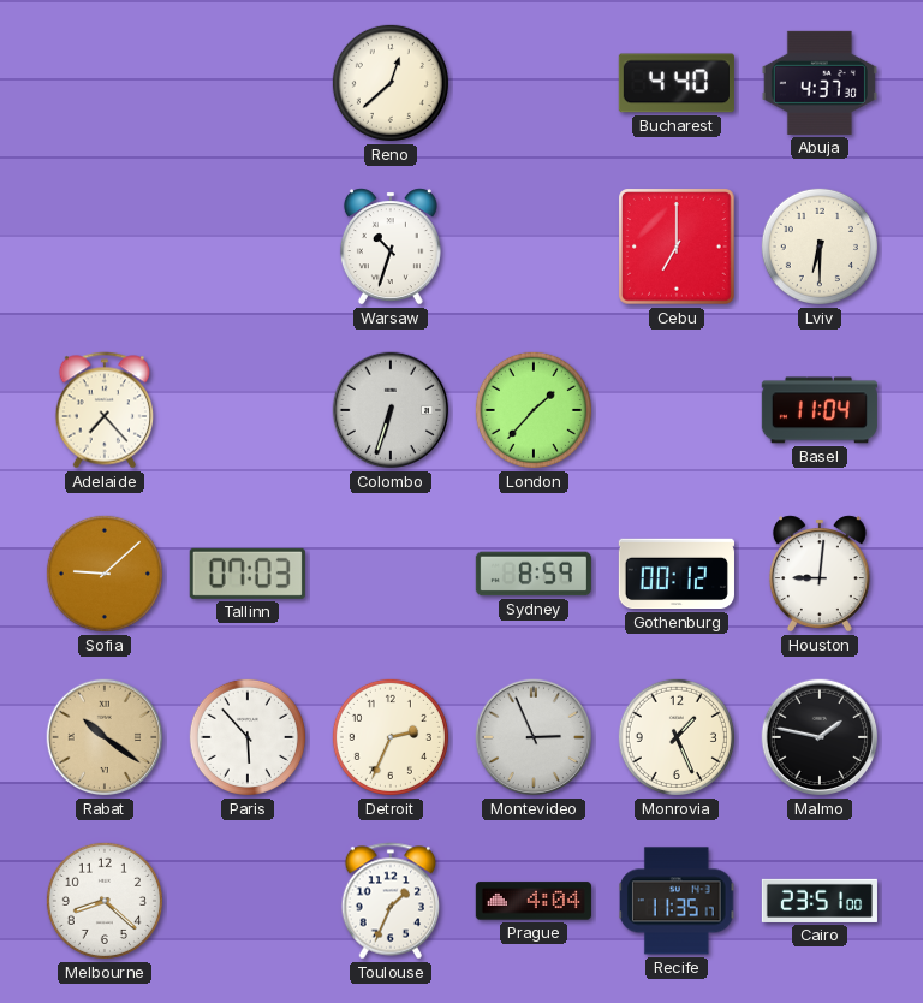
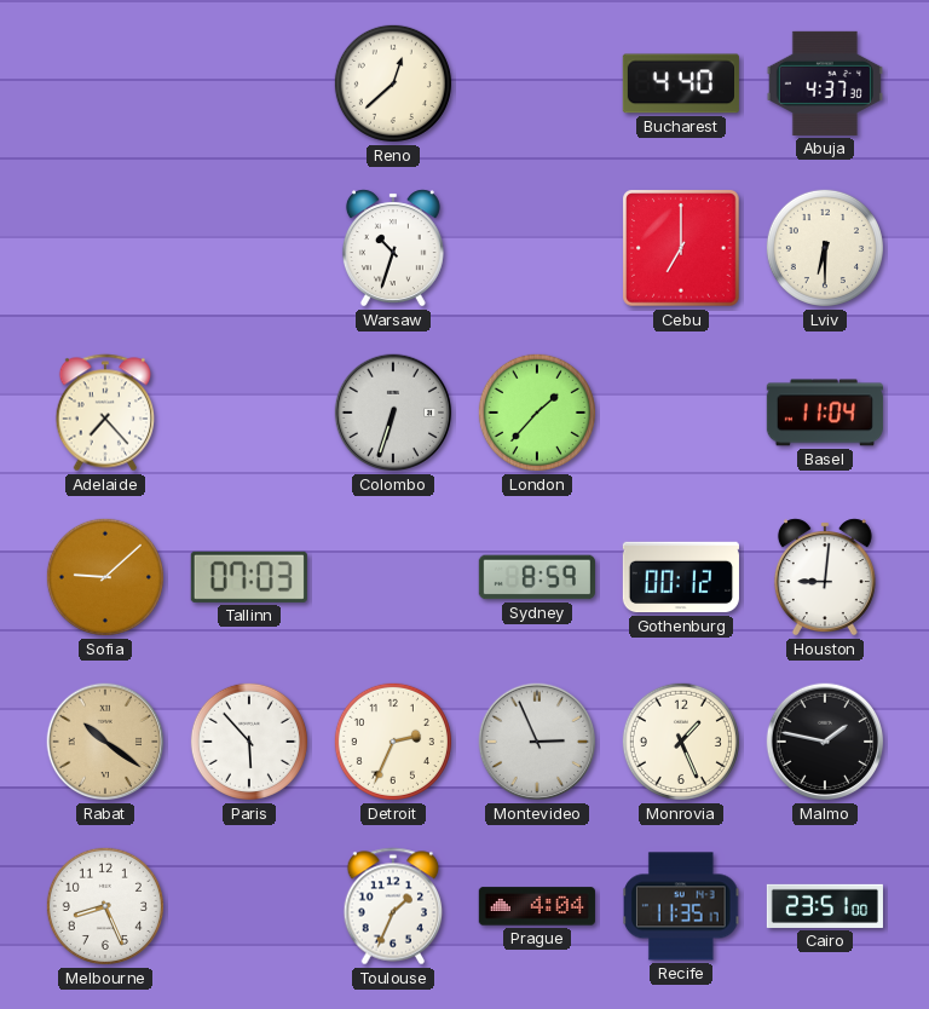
Melbourne: 8:22 -> 8:26
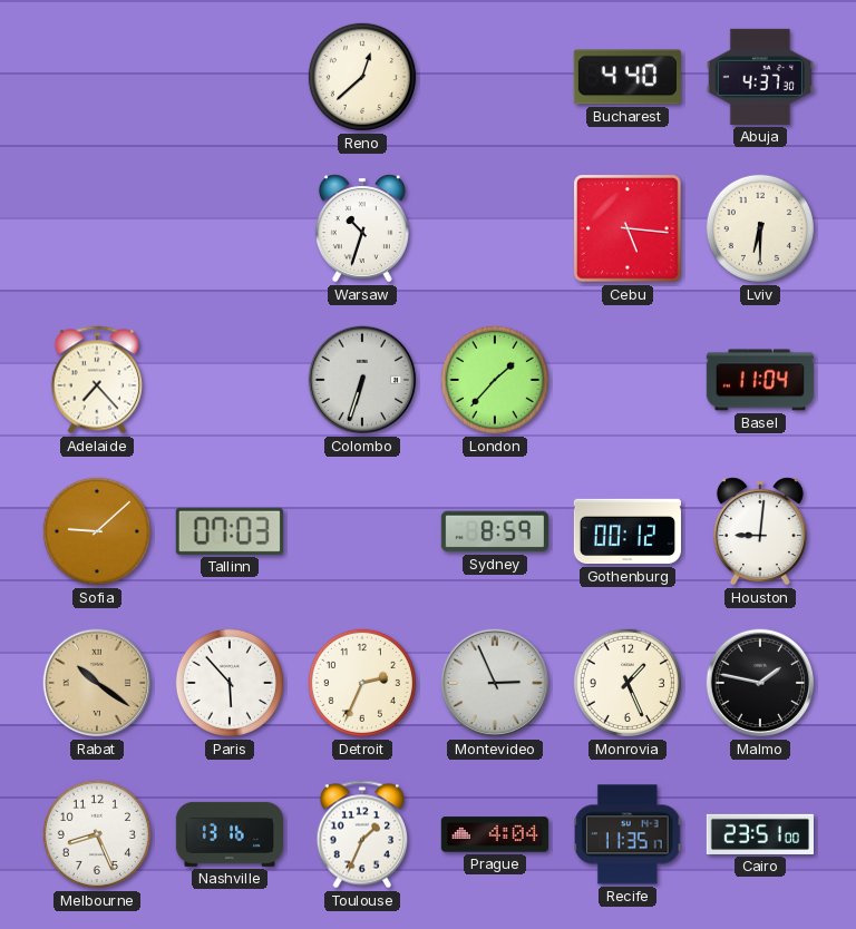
Cebu: 7:00 -> 5:16
Nashville: none -> 13:16
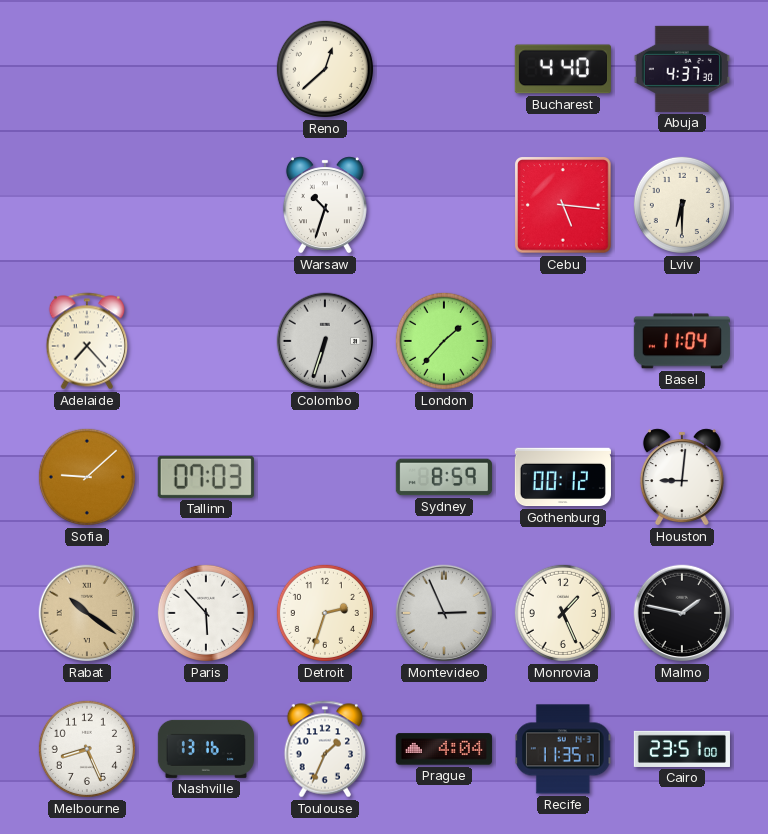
Detroit: 2:34 -> 2:33
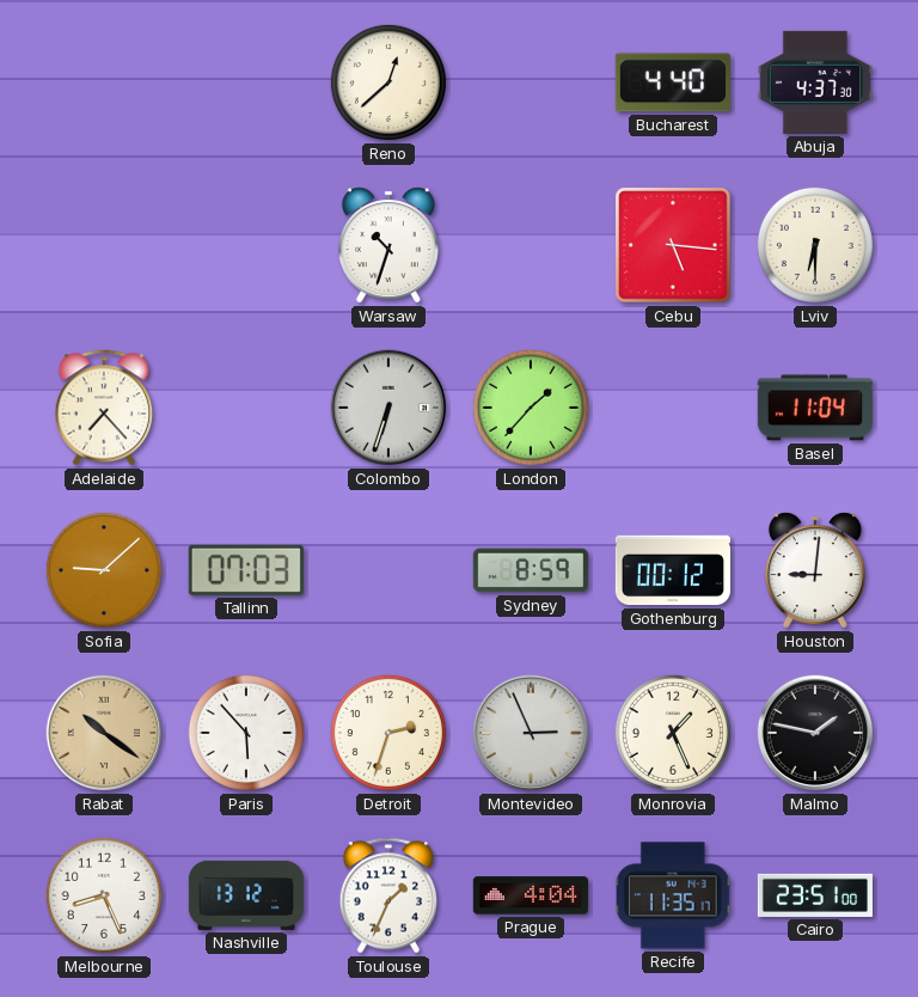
Nashville: 13:16 -> 13:12
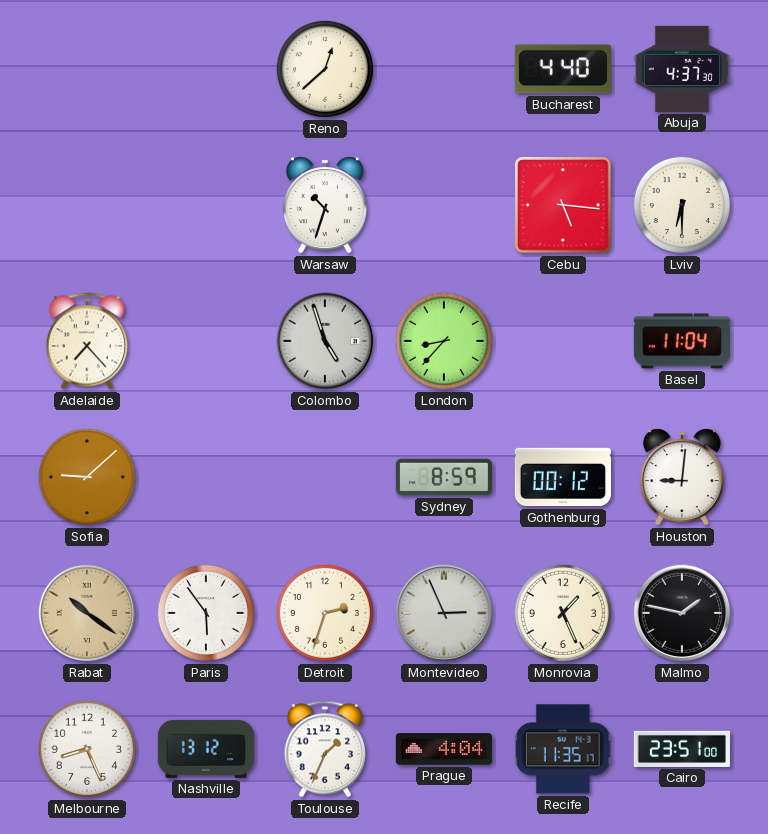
Colombo: 6:33 -> 4:57
London: 1:37 -> 8:37
Tallinn: 07:03 -> none
Paris: 5:53 -> 5:54
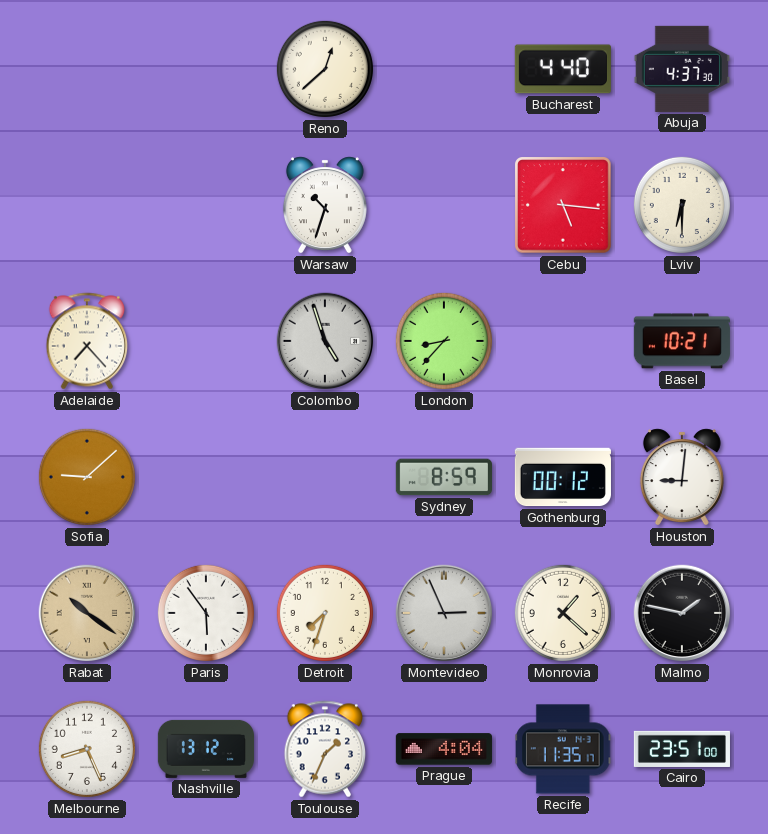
Basel: 11:04 -> 10:21
Detroit: 2:33 -> 7:33
Monrovia: 1:26 -> 1:22
